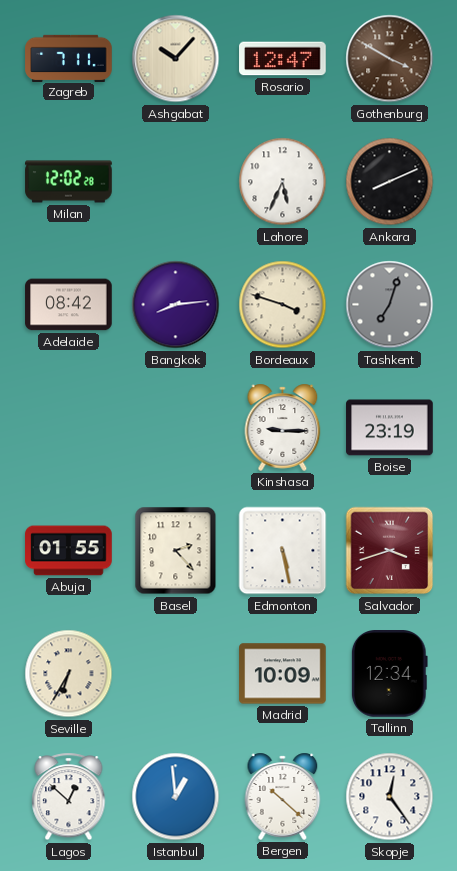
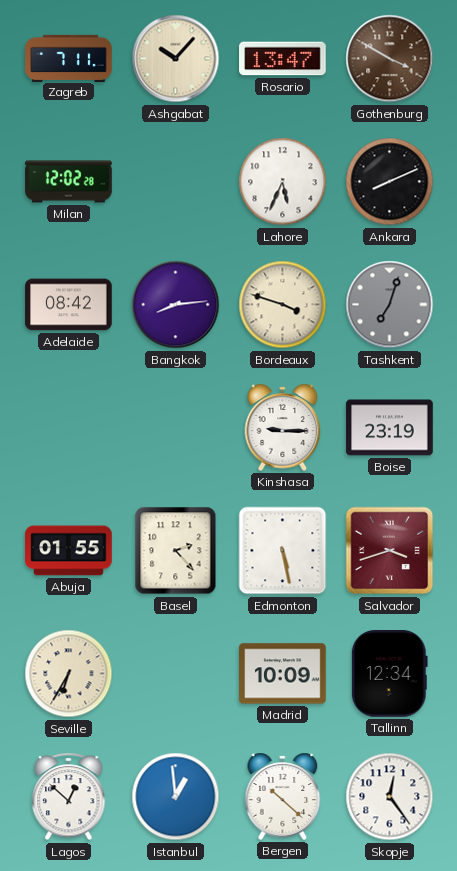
Rosario: 12:47 -> 13:47
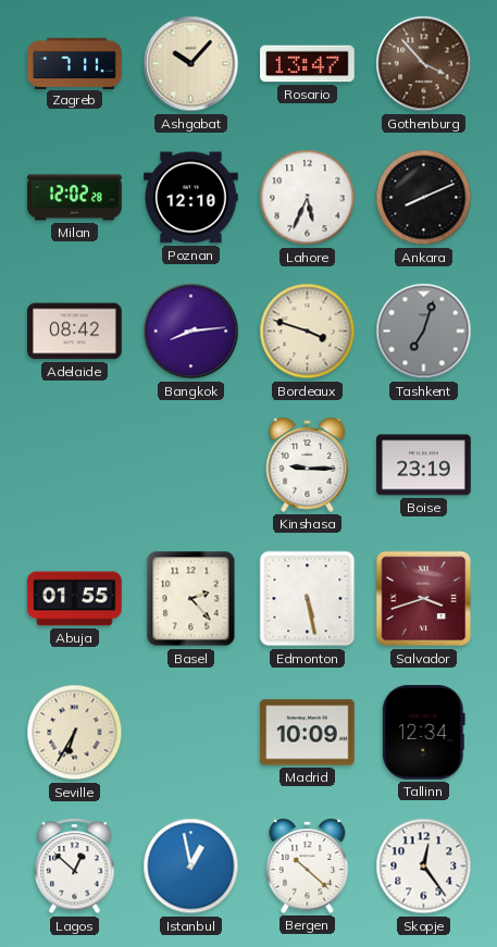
Gothenburg: 3:50 -> 3:53
Poznan: none -> 12:10
Istanbul: 12:59 -> 12:58
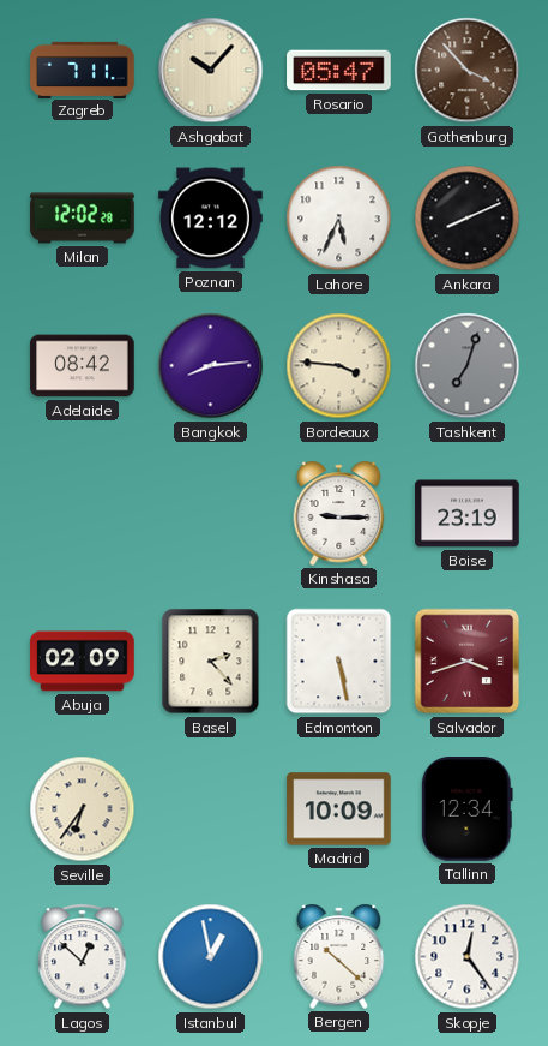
Rosario: 13:47 -> 05:47
Poznan: 12:10 -> 12:12
Bordeaux: 3:48 -> 3:46
Abuja: 01:55 -> 02:09
Seville: 6:35 -> 6:36
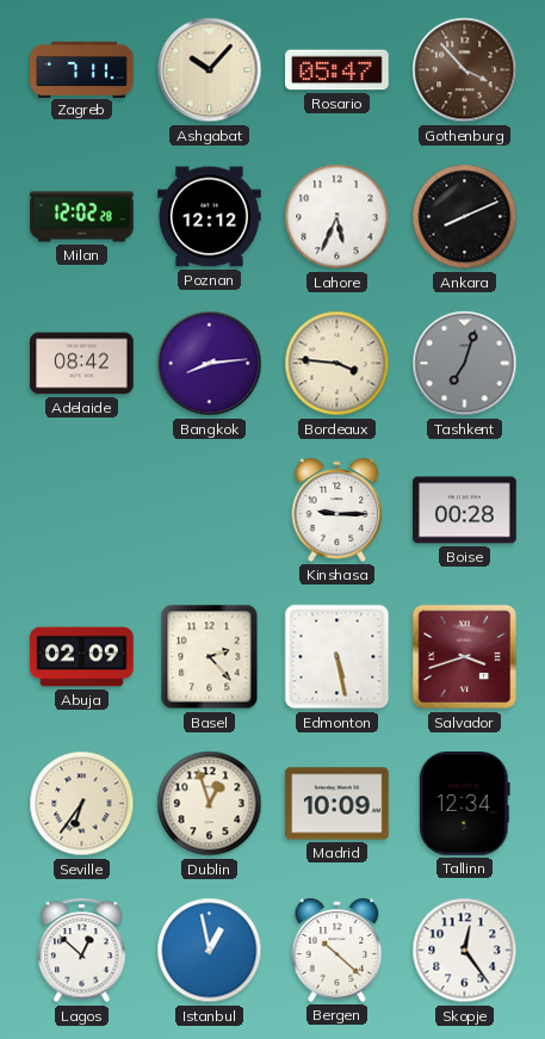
Boise: 23:19 -> 00:28
Dublin: none -> 12:57
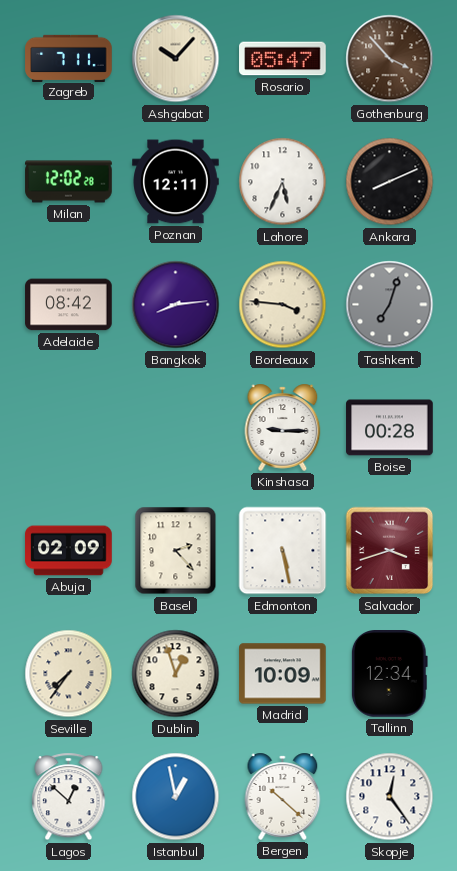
Poznan: 12:12 -> 12:11
Seville: 6:36 -> 7:36
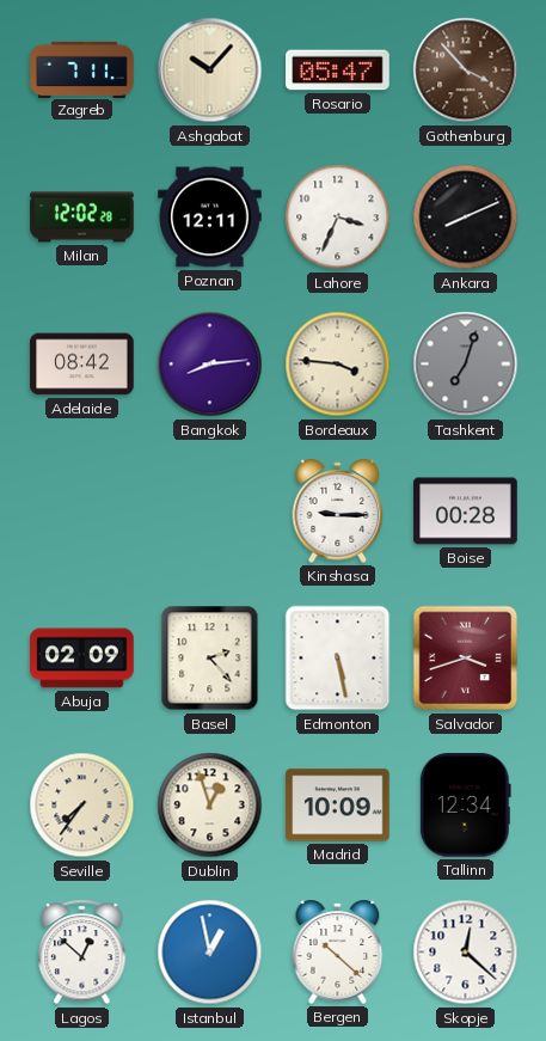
Lahore: 5:34 -> 3:34
Skopje: 12:24 -> 12:22
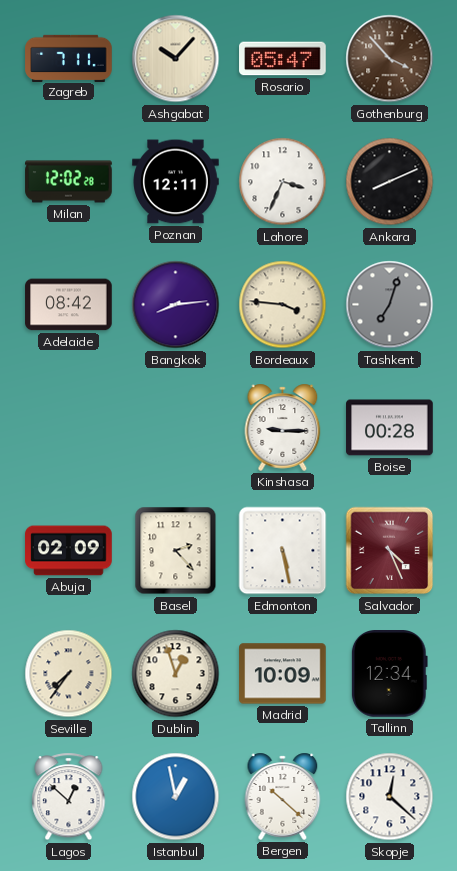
Salvador: 3:42 -> 4:26
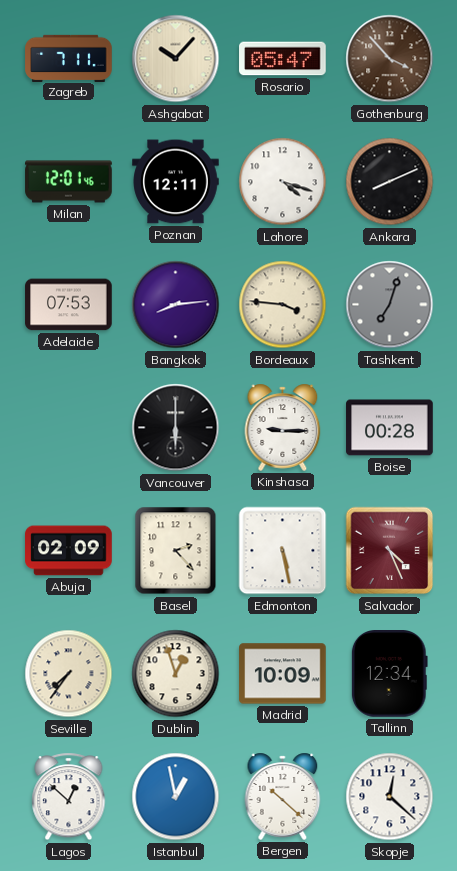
Milan: 12:02 -> 12:01
Lahore: 3:34 -> 4:18
Adelaide: 08:42 -> 07:53
Vancouver: none -> 6:00
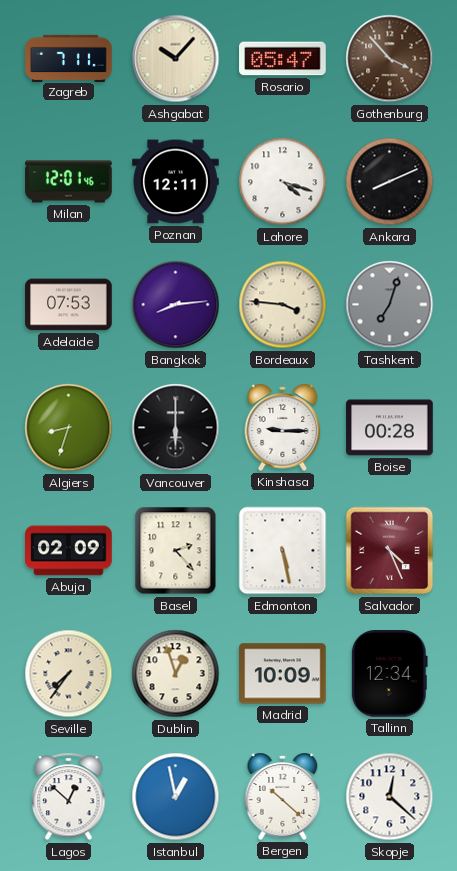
Algiers: none -> 8:33
